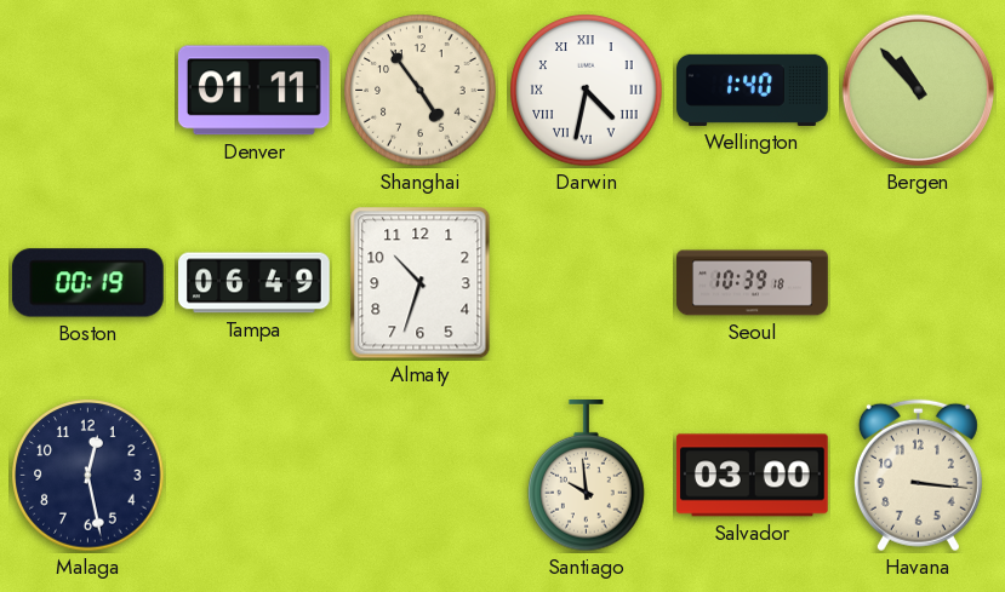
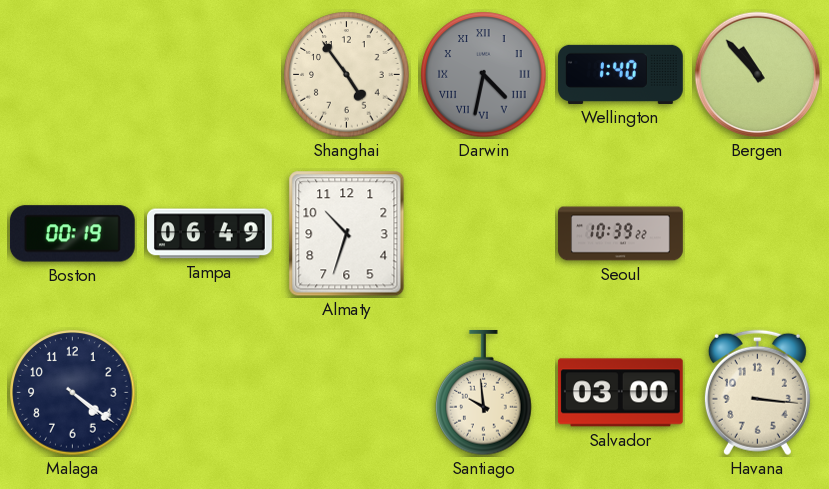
Denver: 01:11 -> none
Darwin dial: white -> grey
Seoul: 10:39:18 -> 10:39:22
Malaga: 12:28 -> 4:21
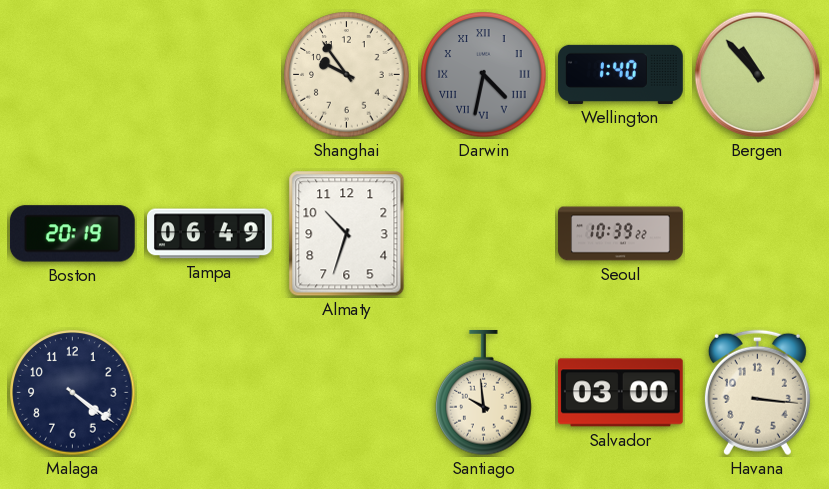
Shanghai: 4:54 -> 9:54
Boston: 00:19 -> 20:19
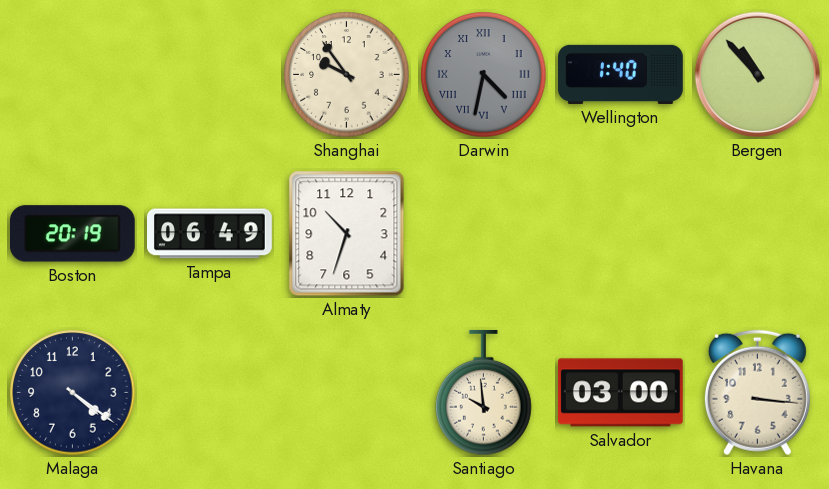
Seoul: 10:39 -> none
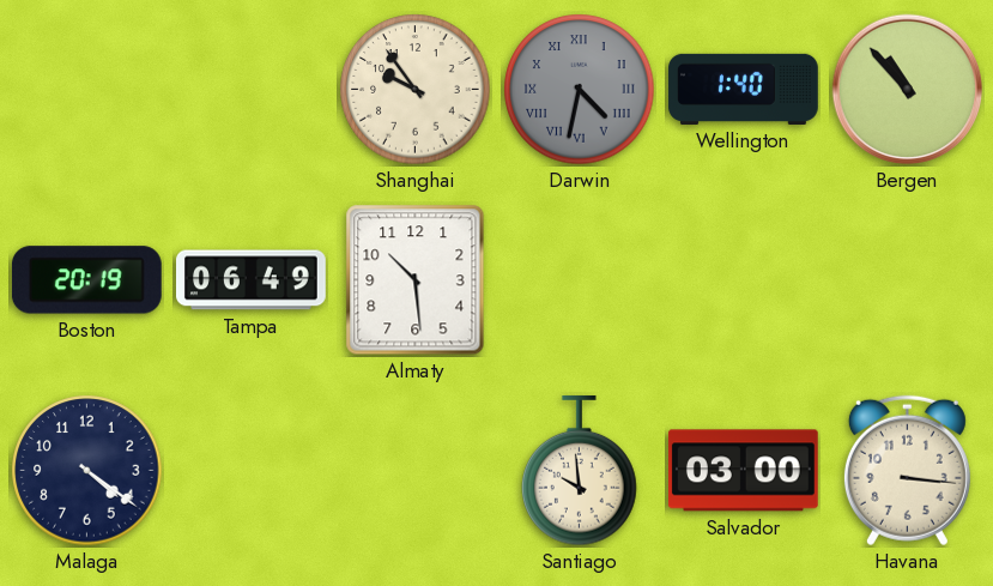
Almaty: 10:33 -> 10:29
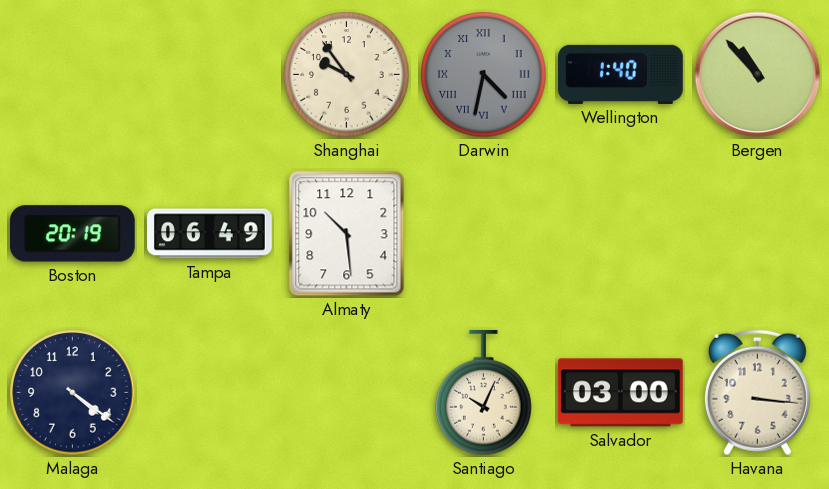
Santiago: 9:59 -> 10:04
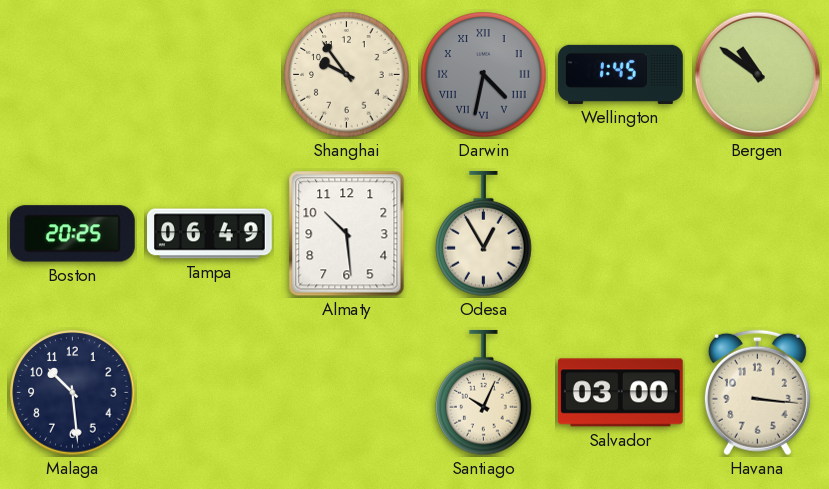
Wellington: 1:40 -> 1:45
Bergen: 10:53 -> 10:51
Boston: 20:19 -> 20:25
Odesa: none -> 12:55
Malaga: 4:21 -> 10:29
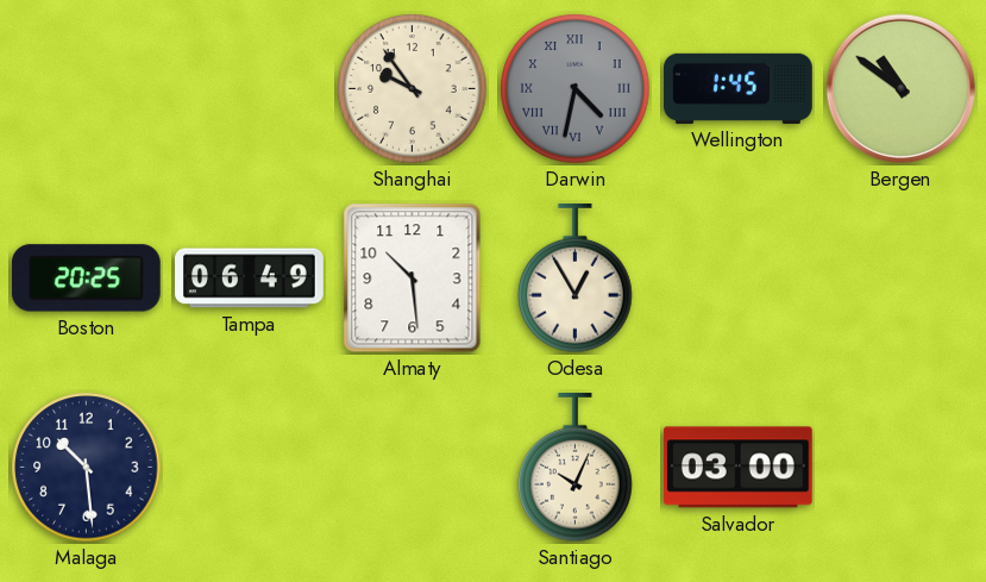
Havana: 3:16 -> none
